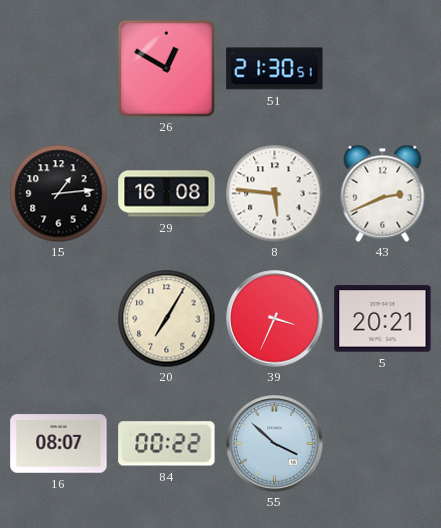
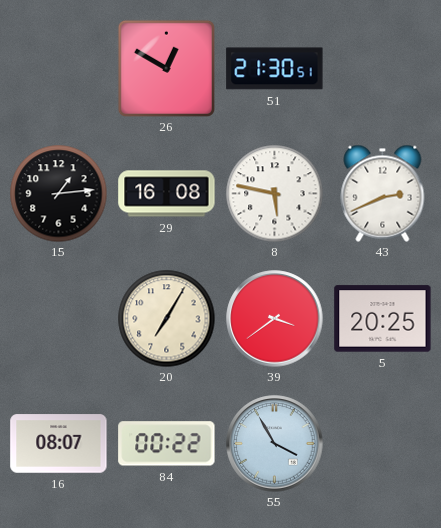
8: 5:46 -> 5:47
39: 3:34 -> 3:39
5: 20:21 -> 20:25
55: 3:52 -> 3:55
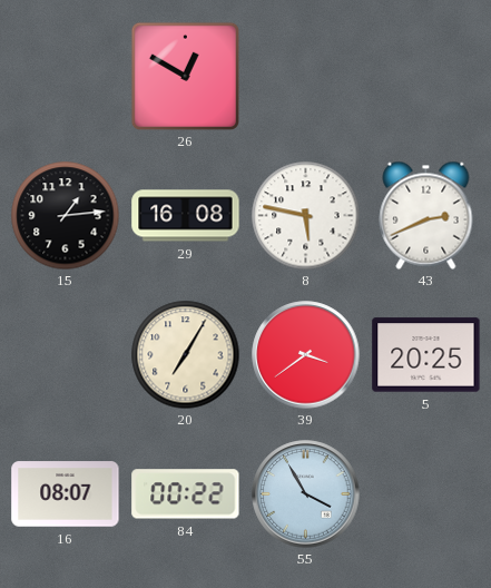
51: 21:30 -> none
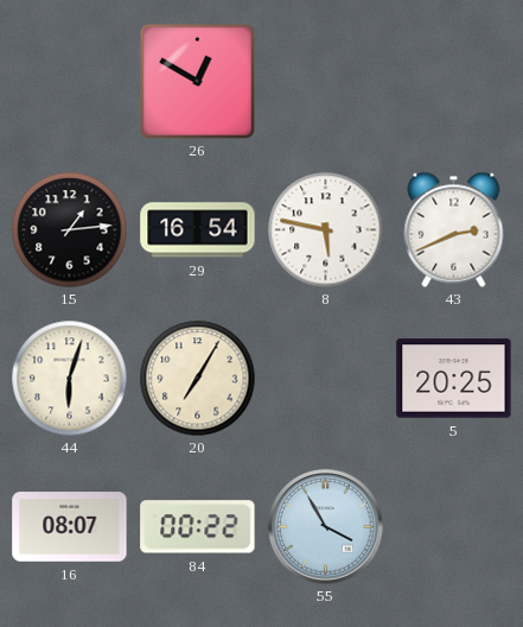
29: 16:08 -> 16:54
44: none -> 6:03
39: 3:39 -> none
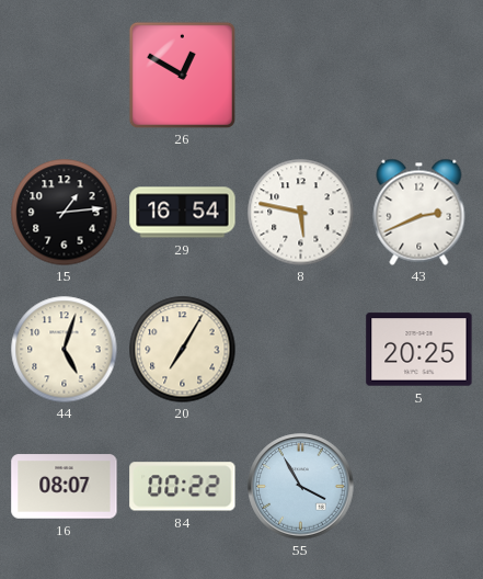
44: 6:03 -> 5:03
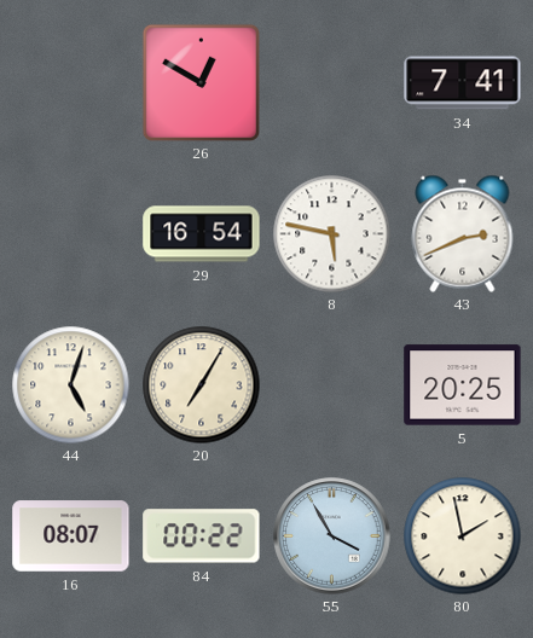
34: none -> 7:41
15: 1:14 -> none
80: none -> 1:58
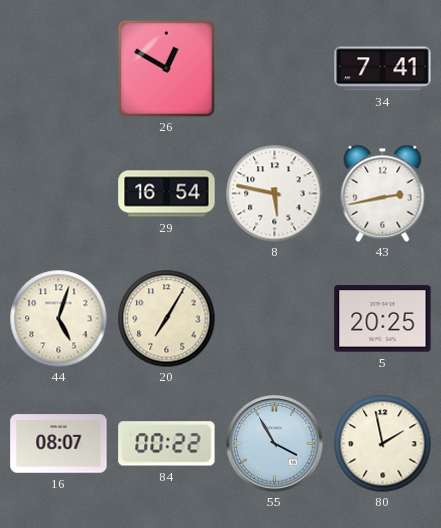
43: 2:41 -> 2:43
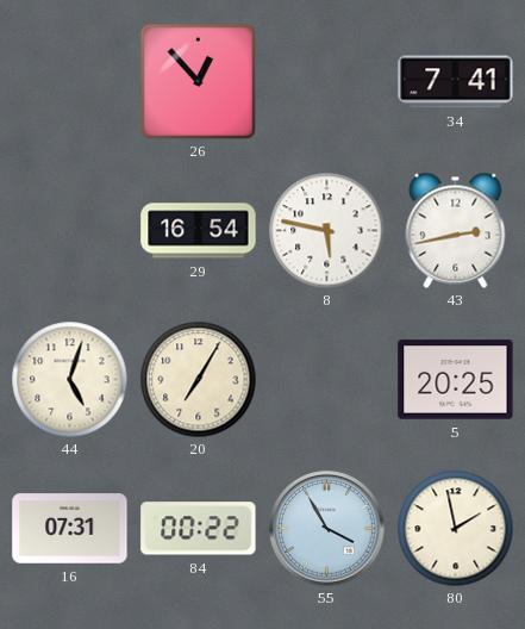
26: 12:50 -> 12:53
16: 08:07 -> 07:31
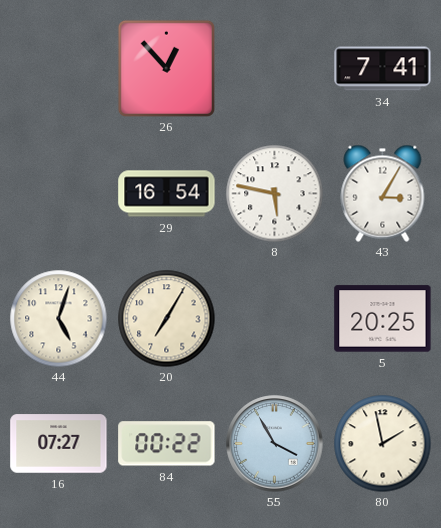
43: 2:43 -> 3:05
16: 07:31 -> 07:27
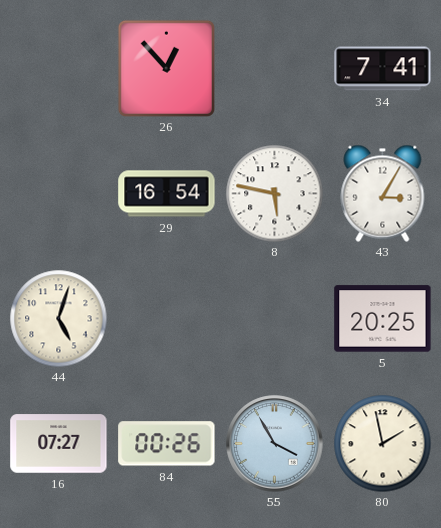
20: 7:05 -> none
84: 00:22 -> 00:26
